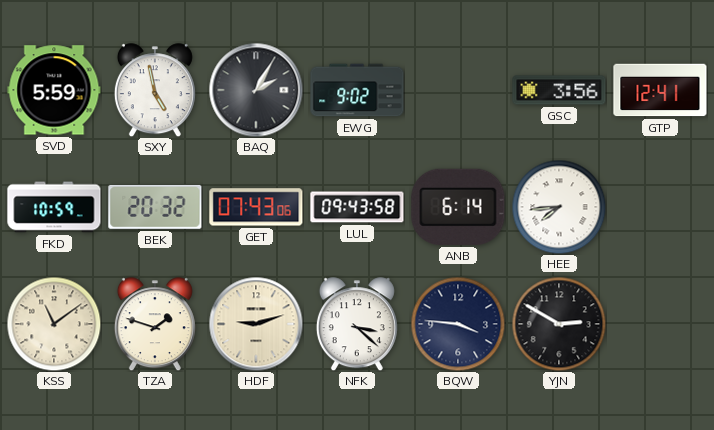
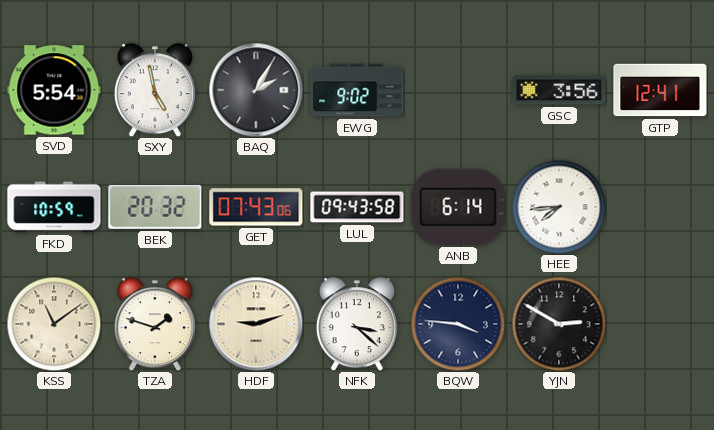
SVD: 5:59 -> 5:54
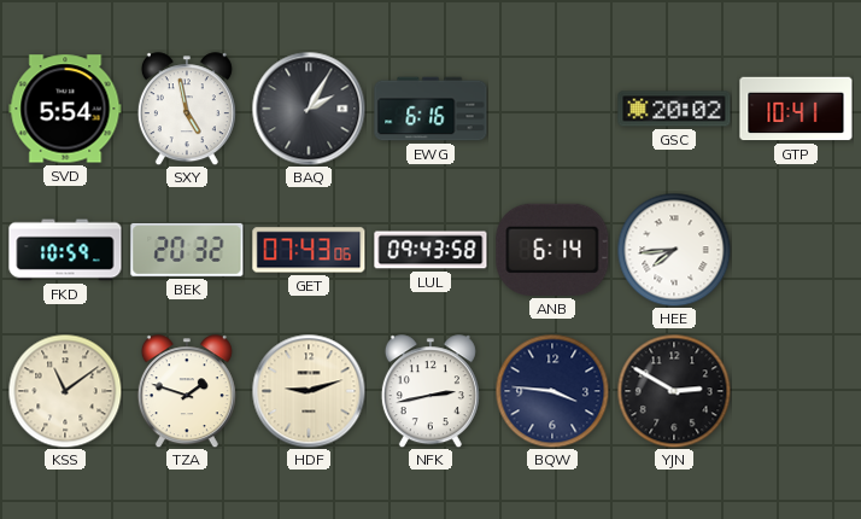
EWG: 9:02 -> 6:16
GSC: 3:56 -> 20:02
GTP: 12:41 -> 10:41
NFK: 3:22 -> 2:43
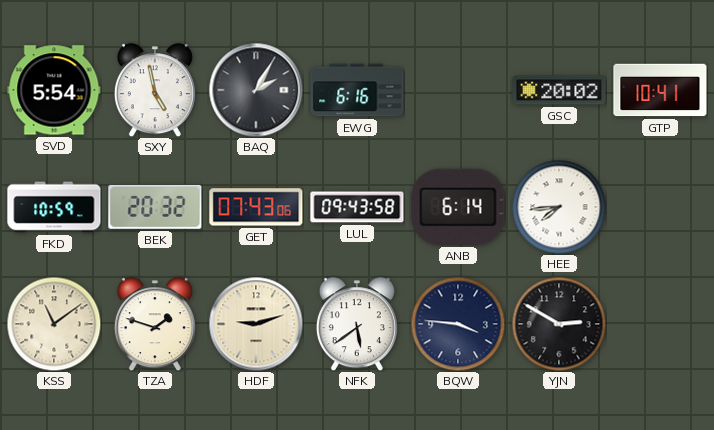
NFK: 2:43 -> 5:39
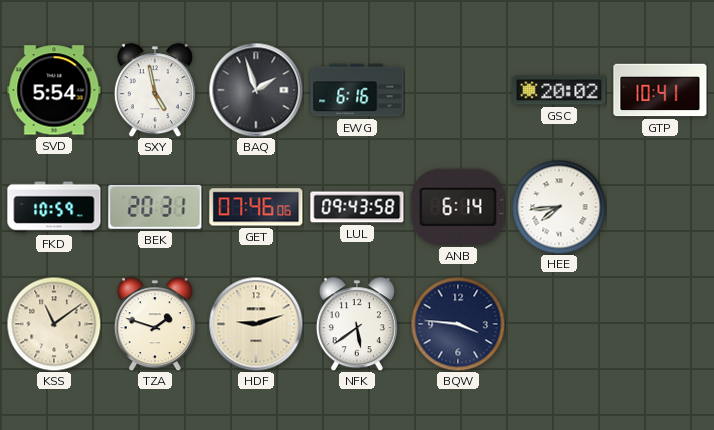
BAQ: 2:05 -> 1:57
BEK: 20:32 -> 20:31
GET: 07:43 -> 07:46
YJN: 2:50 -> none
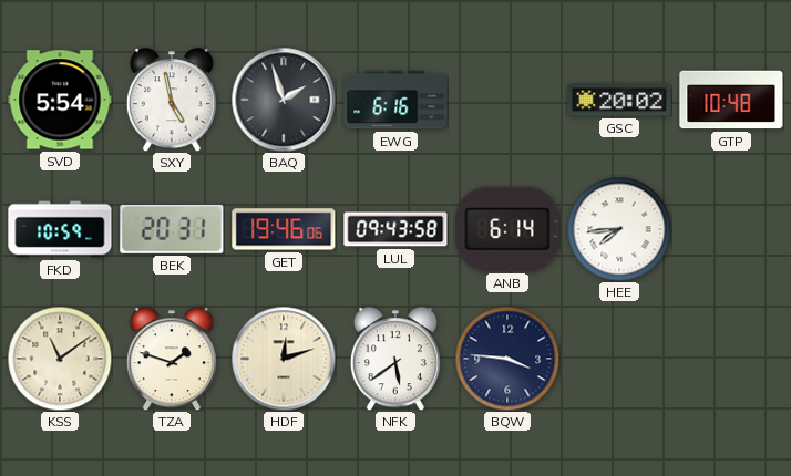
GTP: 10:41 -> 10:48
GET: 07:46 -> 19:46
HDF: 9:12 -> 12:12
